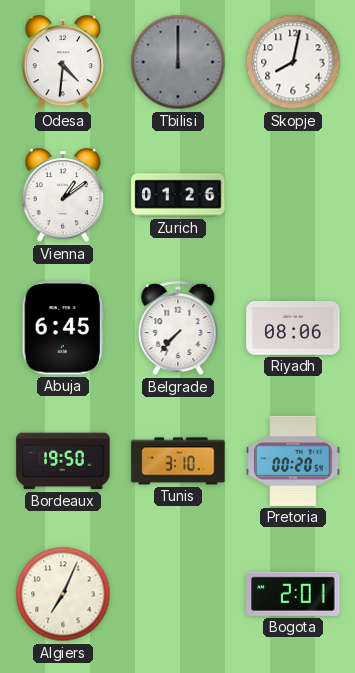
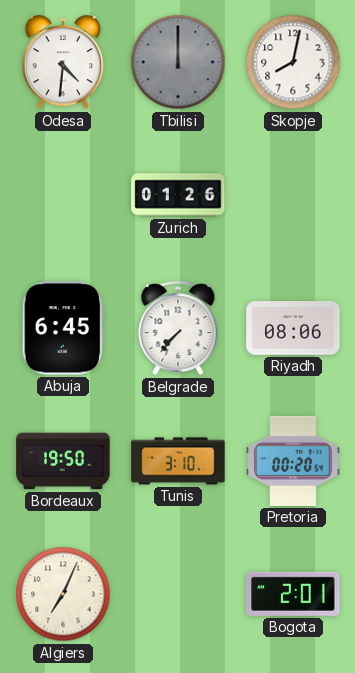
Vienna: 1:09 -> none
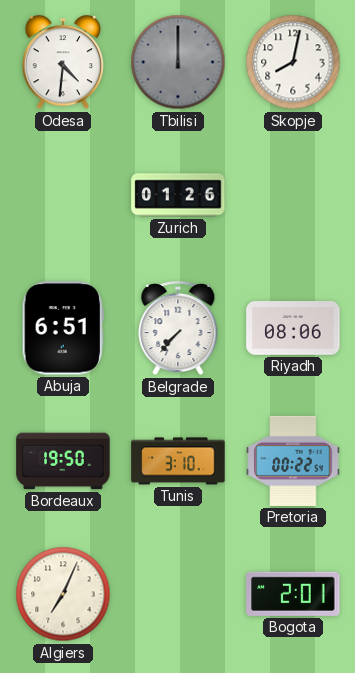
Abuja: 6:45 -> 6:51
Pretoria: 00:20 -> 00:22
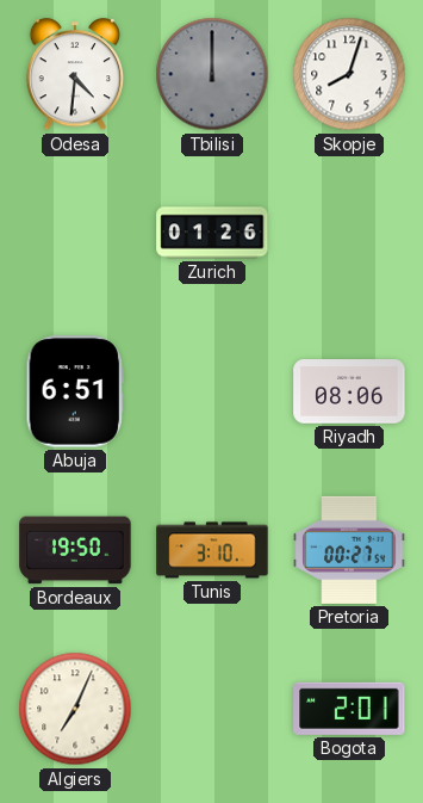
Skopje: 8:02 -> 8:03
Belgrade: 7:37 -> none
Pretoria: 00:22 -> 00:27
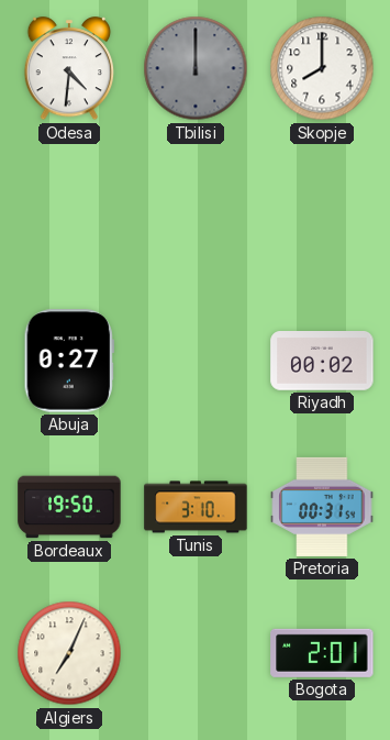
Skopje: 8:03 -> 8:00
Zurich: 01:26 -> none
Abuja: 6:51 -> 0:27
Riyadh: 08:06 -> 00:02
Pretoria: 00:27 -> 00:31
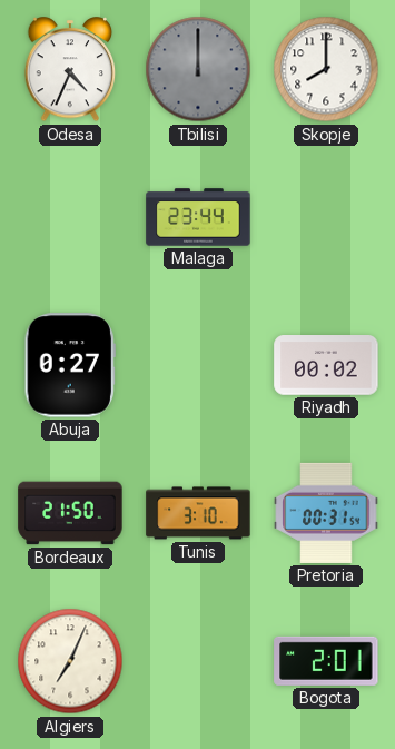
Odesa: 4:31 -> 4:34
Malaga: none -> 23:44
Bordeaux: 19:50 -> 21:50
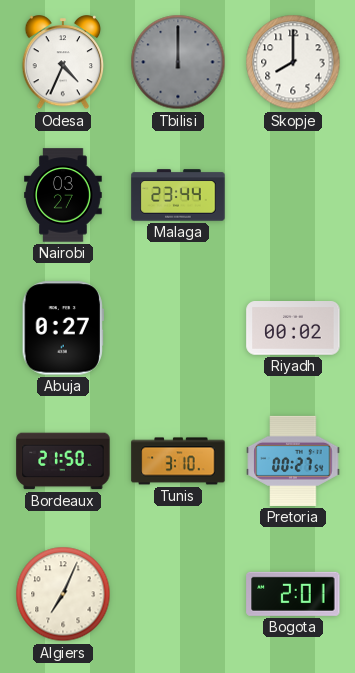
Nairobi: none -> 03:27
Pretoria: 00:31 -> 00:27
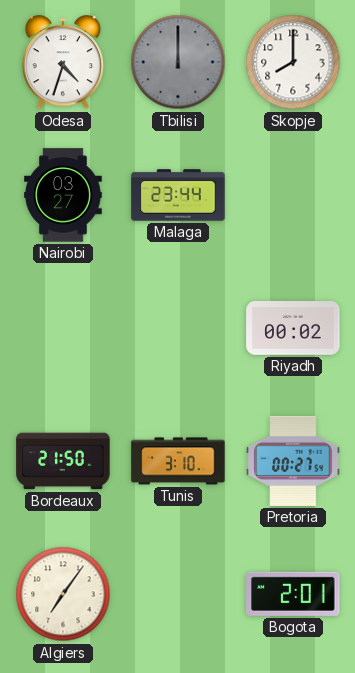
Odesa: 4:34 -> 4:33
Abuja: 0:27 -> none
Algiers: 7:04 -> 7:06
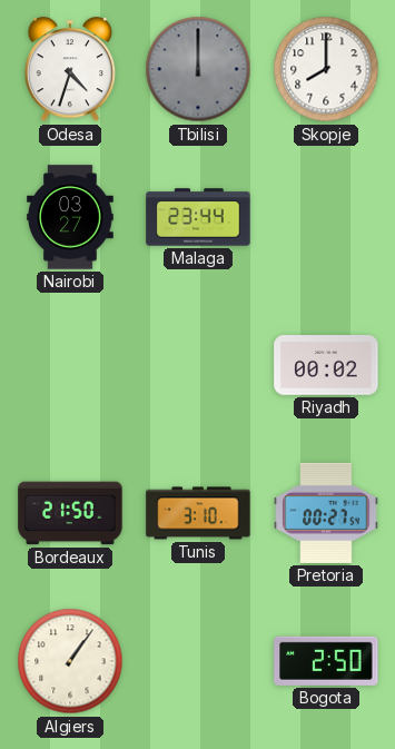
Algiers: 7:06 -> 1:06
Bogota: 2:01 -> 2:50
